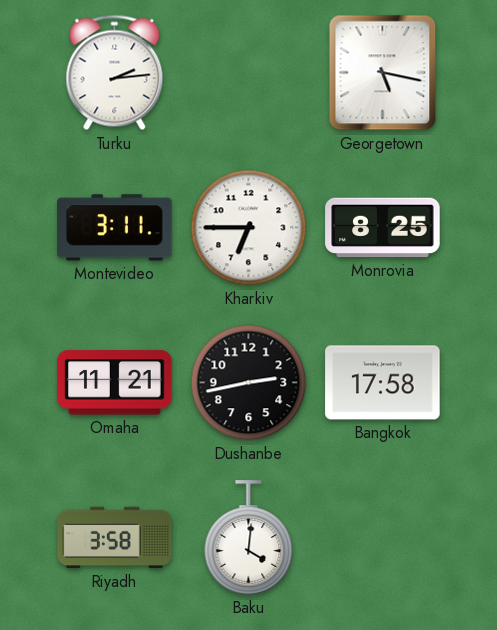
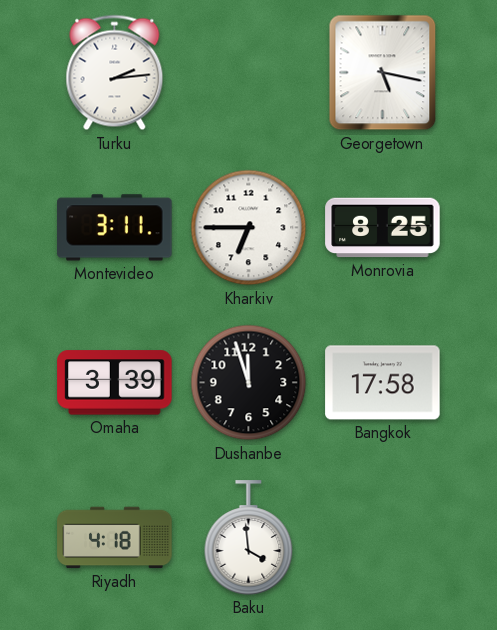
Omaha: 11:21 -> 3:39
Dushanbe: 2:43 -> 11:57
Riyadh: 3:58 -> 4:18
Baku: 4:01 -> 3:59
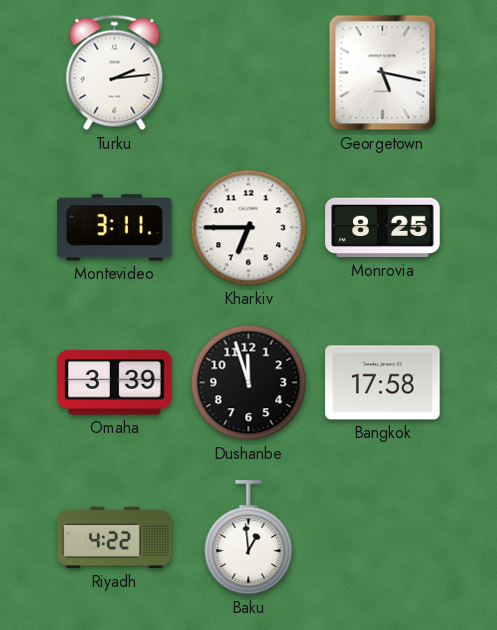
Riyadh: 4:18 -> 4:22
Baku: 3:59 -> 12:59
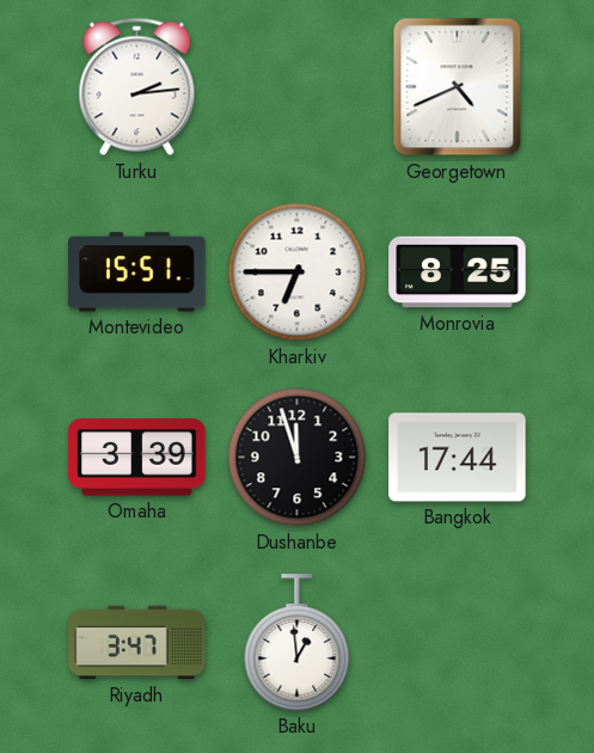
Georgetown: 5:17 -> 4:41
Montevideo: 3:11 -> 15:51
Bangkok: 17:58 -> 17:44
Riyadh: 4:22 -> 3:47
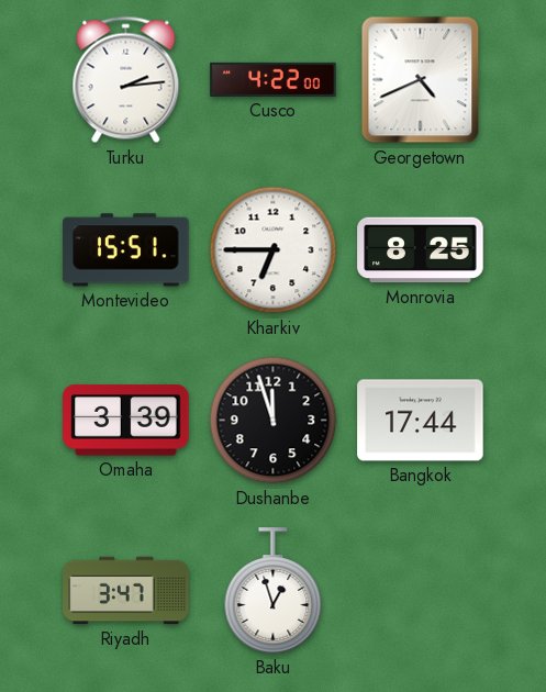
Cusco: none -> 4:22
Baku: 12:59 -> 12:57
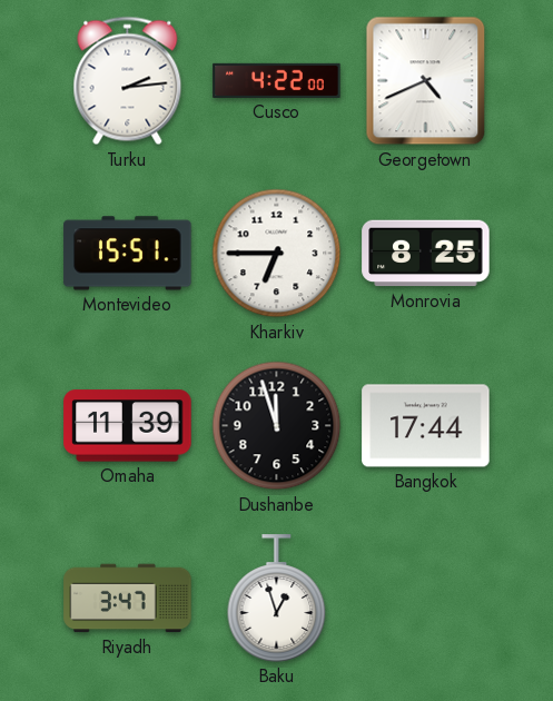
Omaha: 3:39 -> 11:39
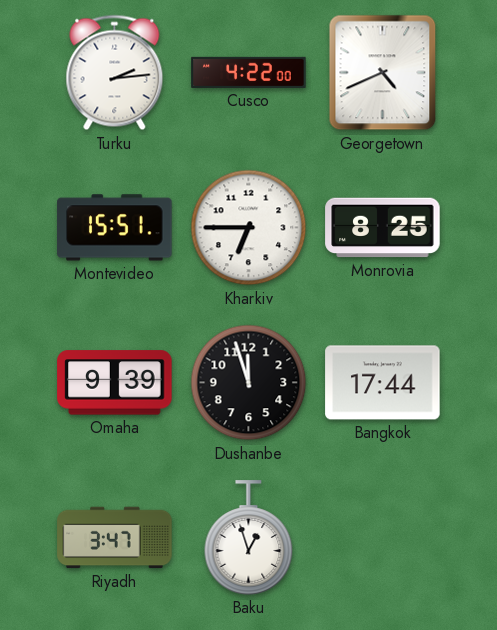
Omaha: 11:39 -> 9:39
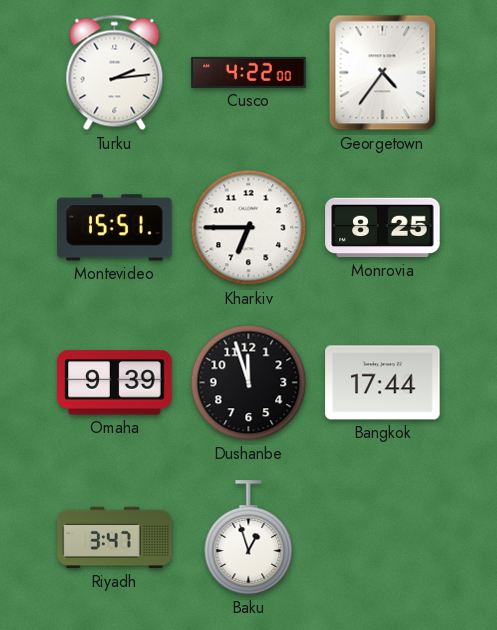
Georgetown: 4:41 -> 4:36
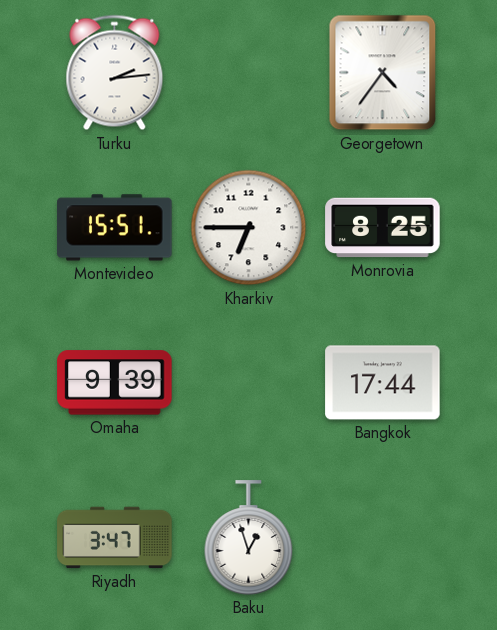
Cusco: 4:22 -> none
Dushanbe: 11:57 -> none
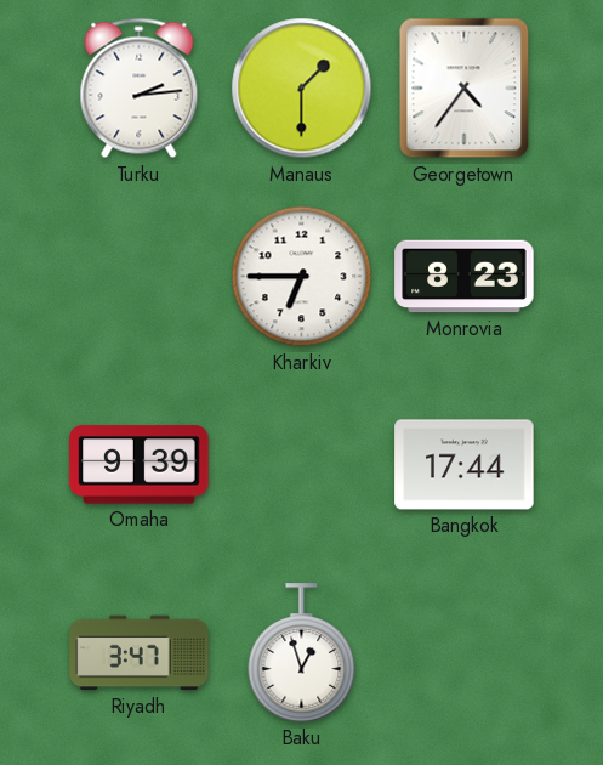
Manaus: none -> 1:30
Montevideo: 15:51 -> none
Monrovia: 8:25 -> 8:23
